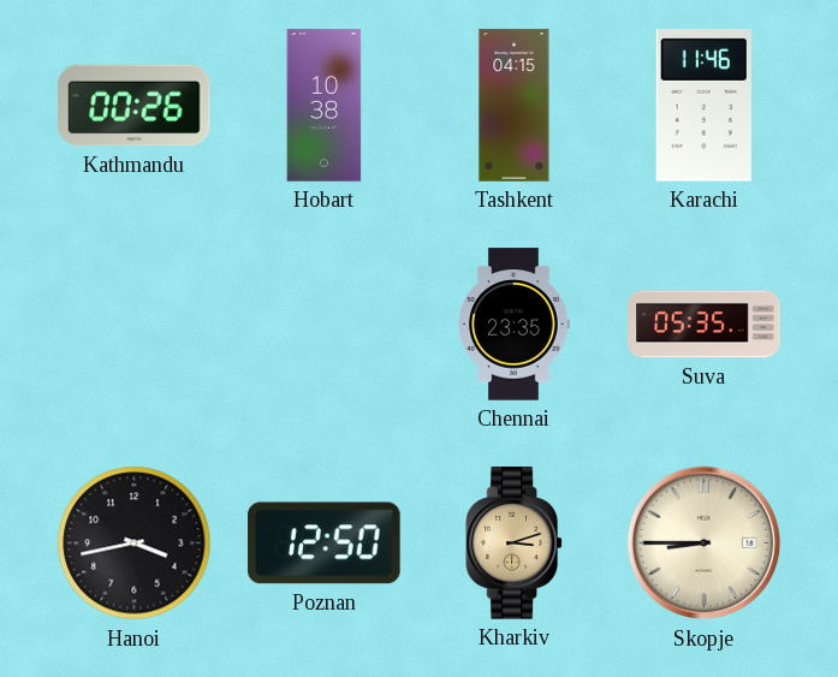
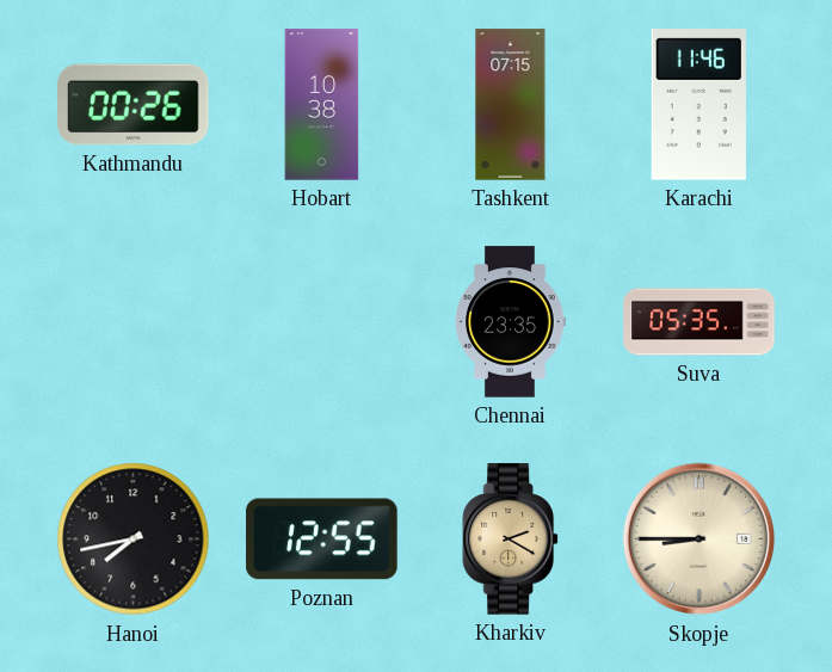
Tashkent: 04:15 -> 07:15
Hanoi: 3:43 -> 7:43
Poznan: 12:50 -> 12:55
Kharkiv: 3:12 -> 2:20
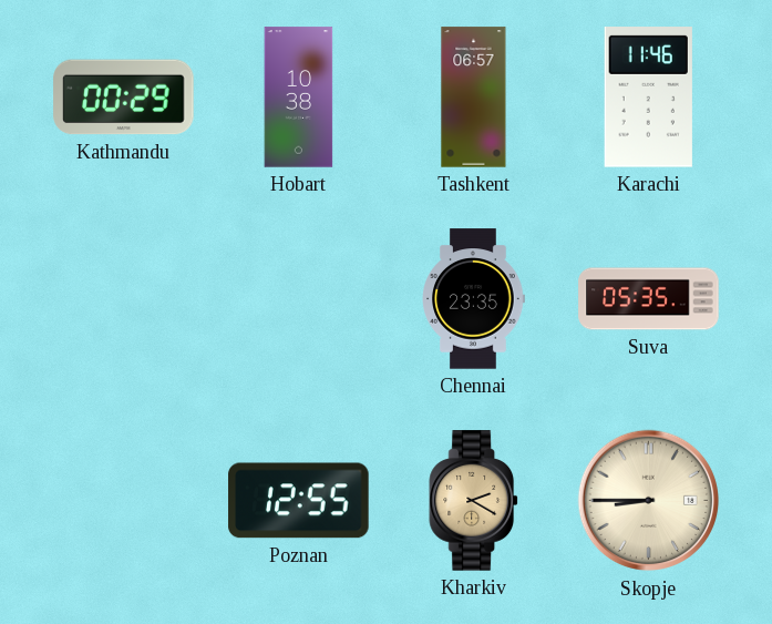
Kathmandu: 00:26 -> 00:29
Tashkent: 07:15 -> 06:57
Hanoi: 7:43 -> none
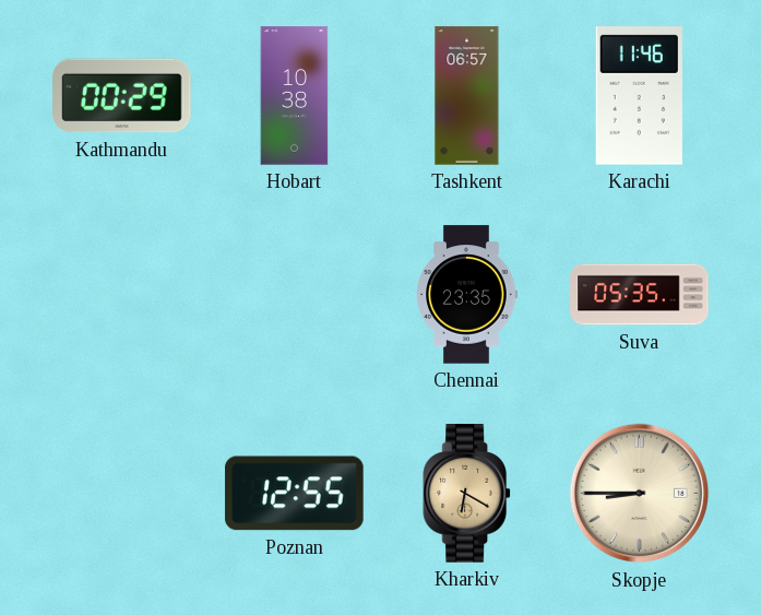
Kharkiv: 2:20 -> 6:20
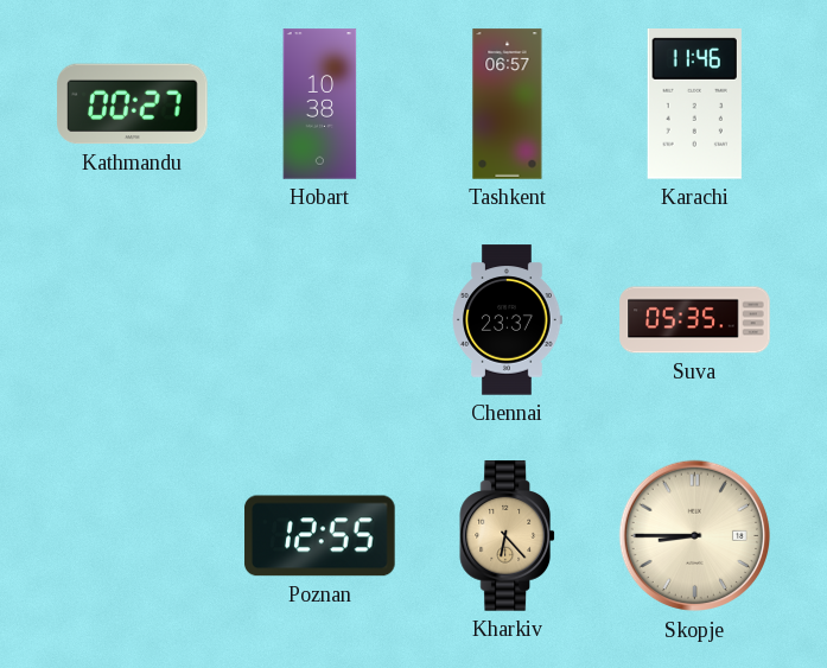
Kathmandu: 00:29 -> 00:27
Chennai: 23:35 -> 23:37
Kharkiv: 6:20 -> 6:23
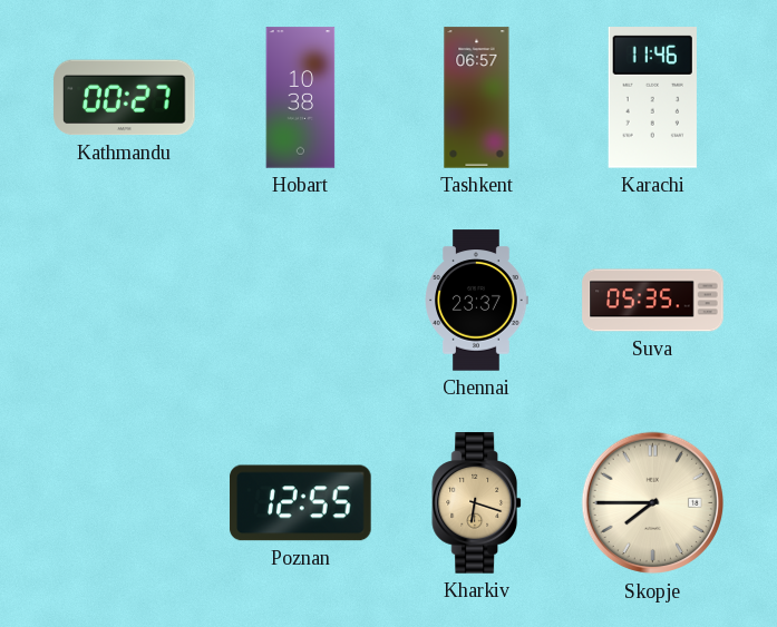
Kharkiv: 6:23 -> 6:18
Skopje: 8:45 -> 7:45
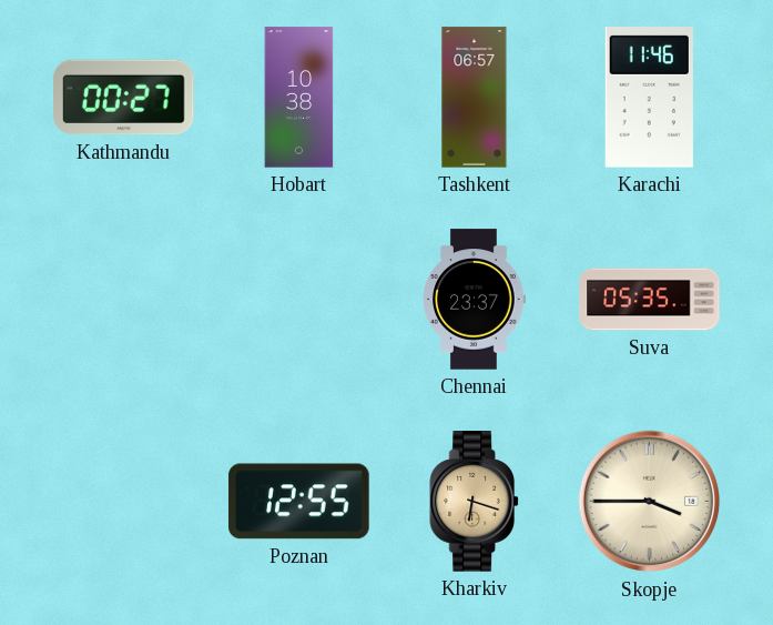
Skopje: 7:45 -> 3:45
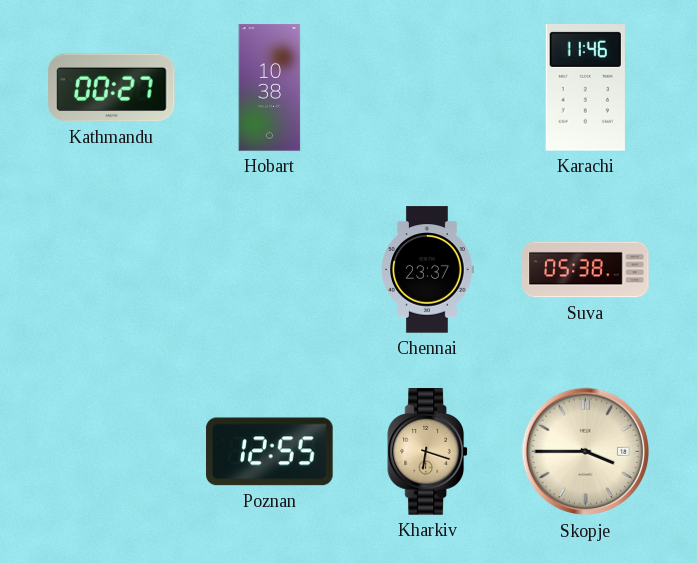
Tashkent: 06:57 -> none
Suva: 05:35 -> 05:38
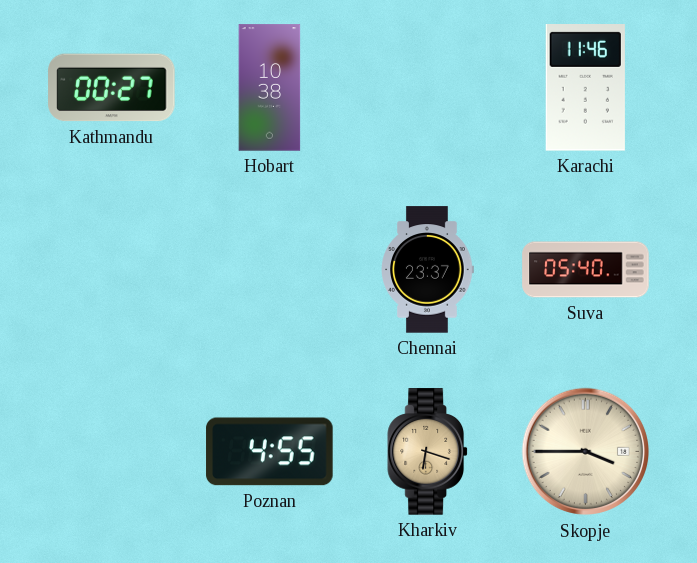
Suva: 05:38 -> 05:40
Poznan: 12:55 -> 4:55
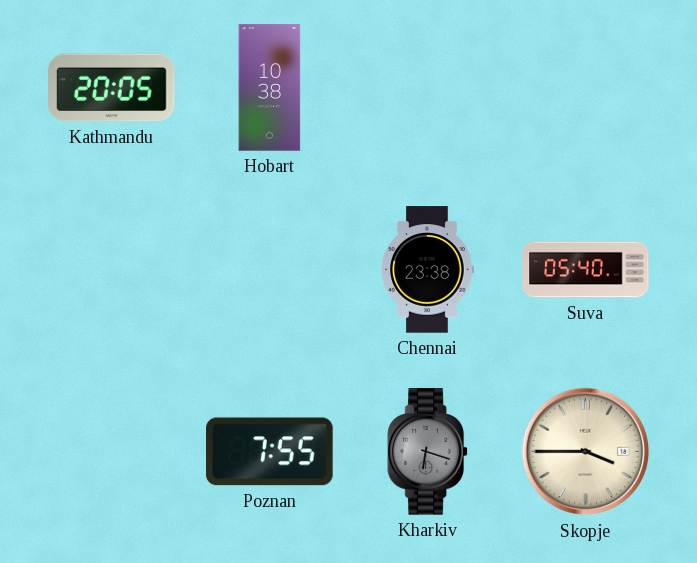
Kathmandu: 00:27 -> 20:05
Karachi: 11:46 -> none
Chennai: 23:37 -> 23:38
Poznan: 4:55 -> 7:55
Kharkiv dial: champagne -> grey
